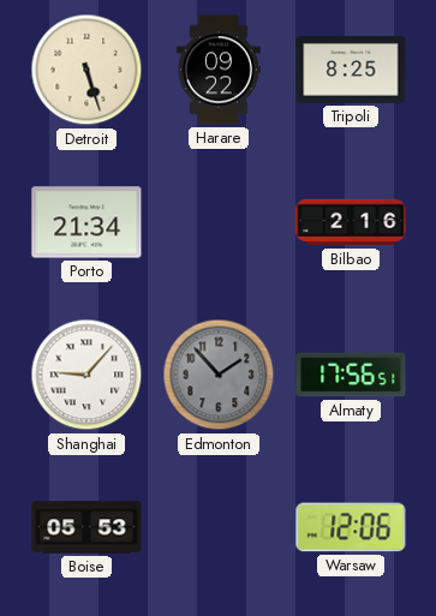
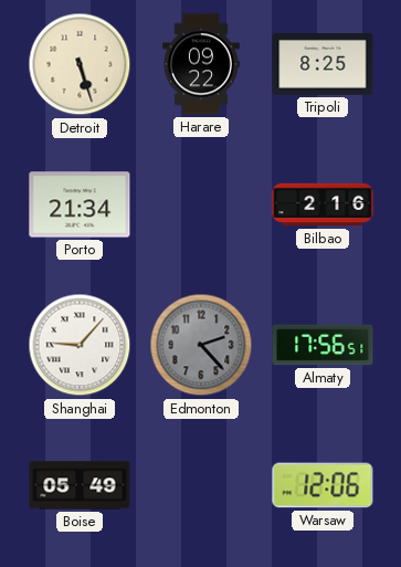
Edmonton: 1:53 -> 2:23
Boise: 05:53 -> 05:49
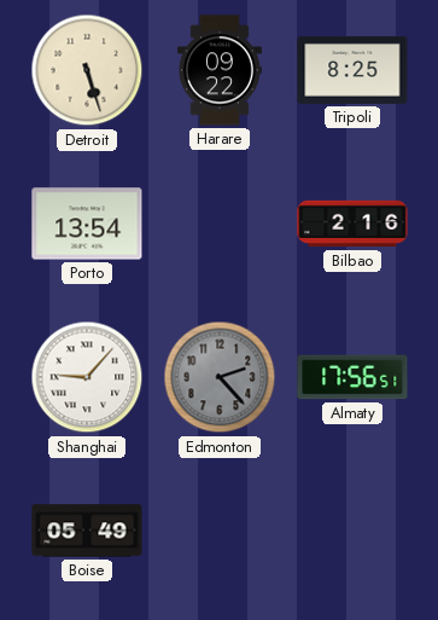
Porto: 21:34 -> 13:54
Warsaw: 12:06 -> none
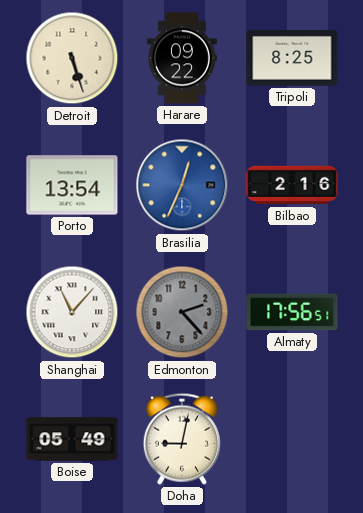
Brasilia: none -> 12:34
Shanghai: 9:07 -> 11:07
Doha: none -> 9:02
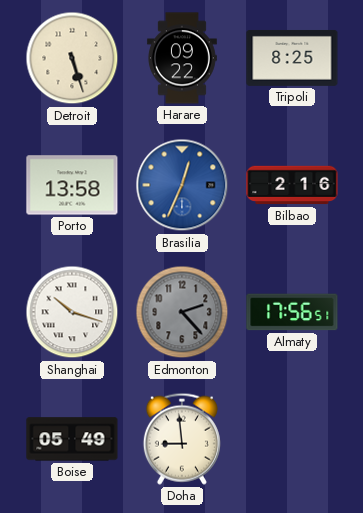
Porto: 13:54 -> 13:58
Shanghai: 11:07 -> 10:18
Doha: 9:02 -> 8:59
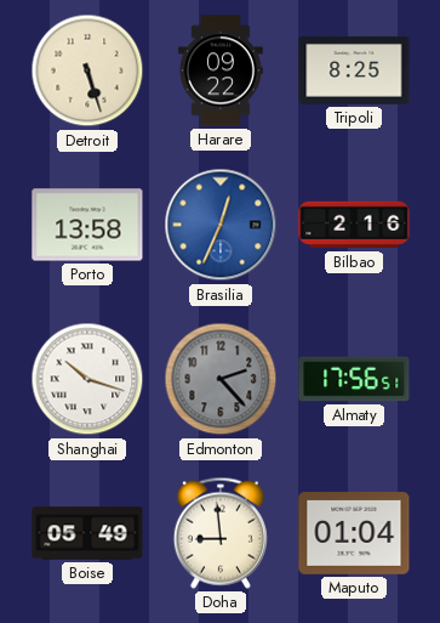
Maputo: none -> 01:04
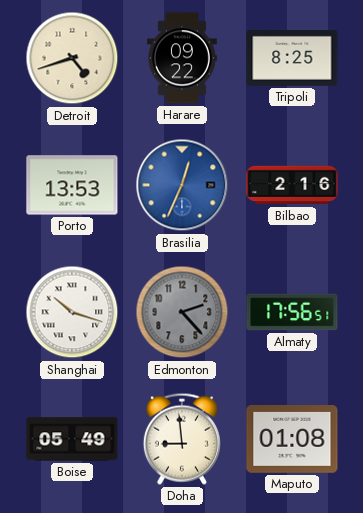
Detroit: 5:27 -> 4:42
Porto: 13:58 -> 13:53
Maputo: 01:04 -> 01:08
